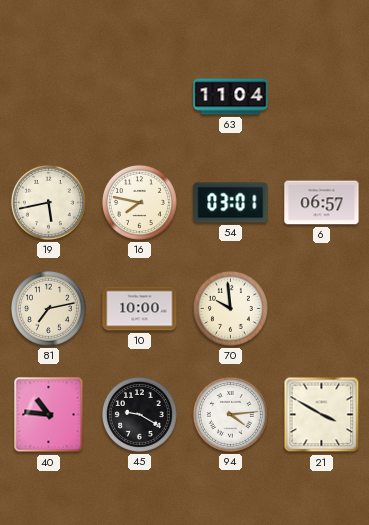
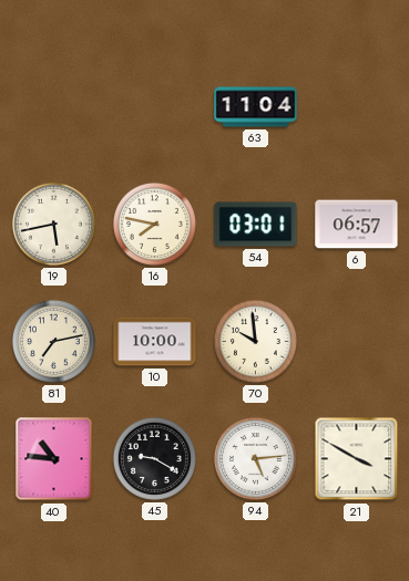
94: 4:14 -> 5:14
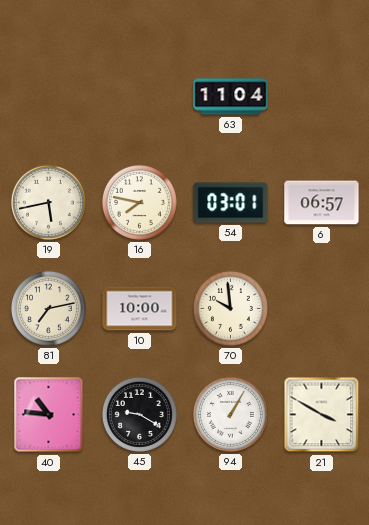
94: 5:14 -> 1:05
